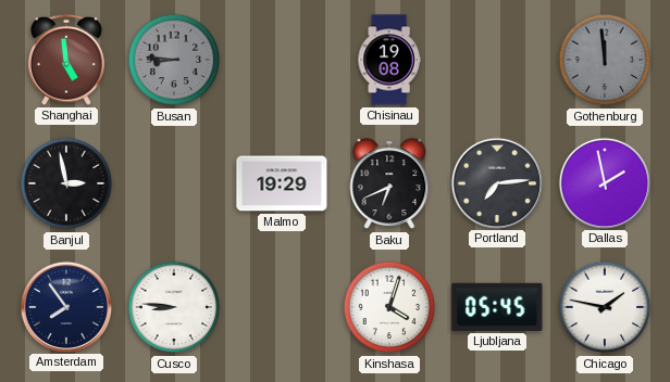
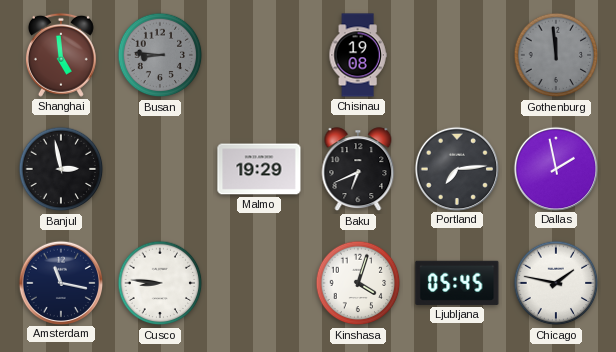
Amsterdam: 7:54 -> 11:17
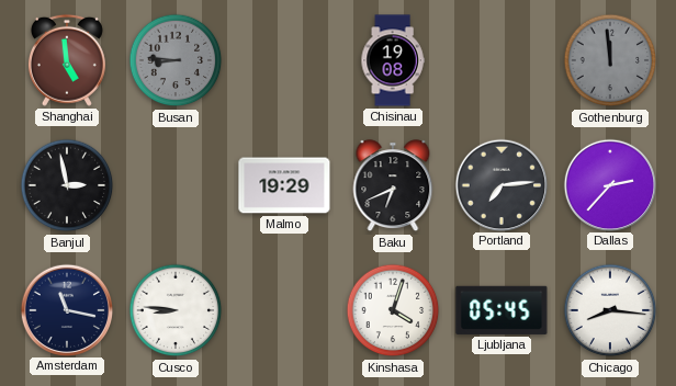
Dallas: 1:58 -> 2:37
Chicago: 1:47 -> 8:16
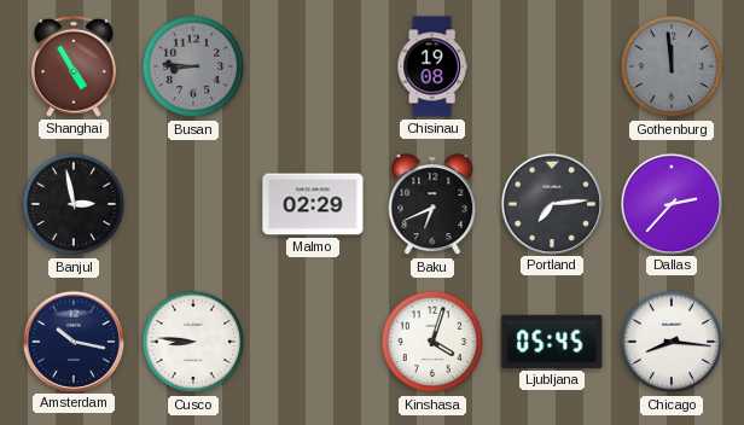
Shanghai: 4:59 -> 4:55
Malmo: 19:29 -> 02:29
Amsterdam: 11:17 -> 10:17
